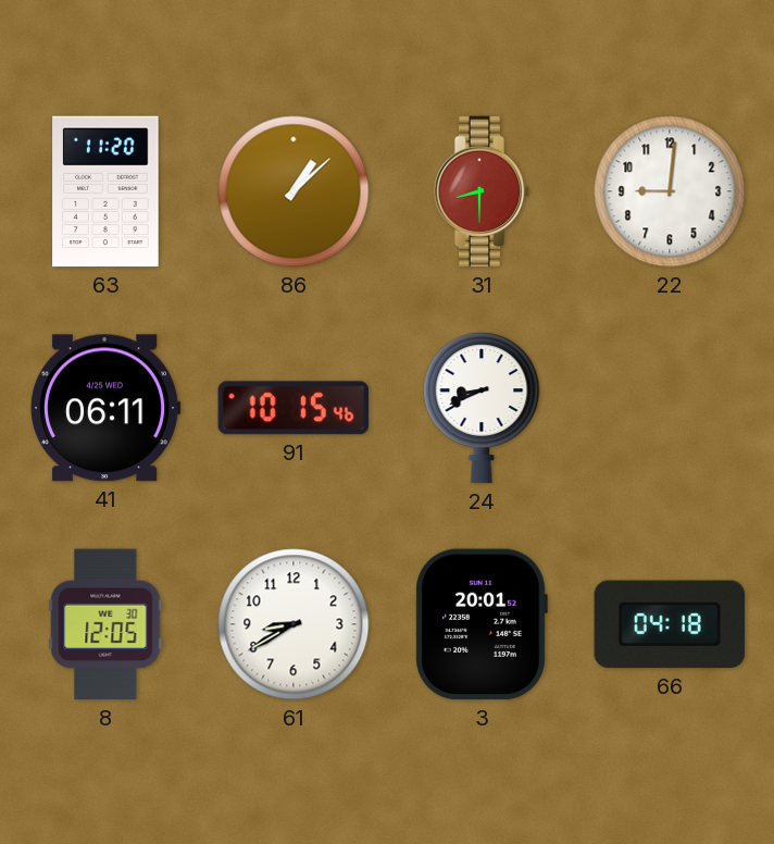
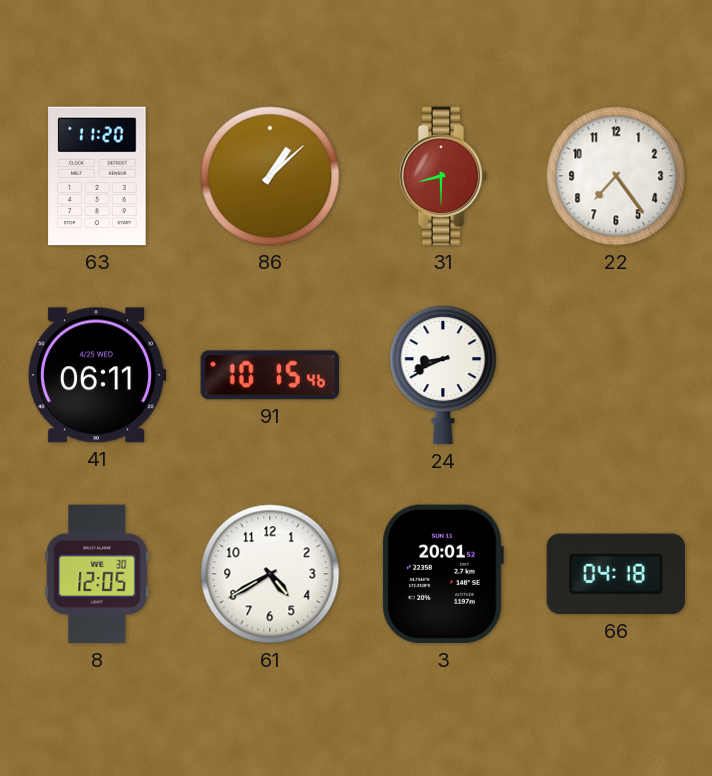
22: 9:01 -> 7:24
61: 8:40 -> 4:40
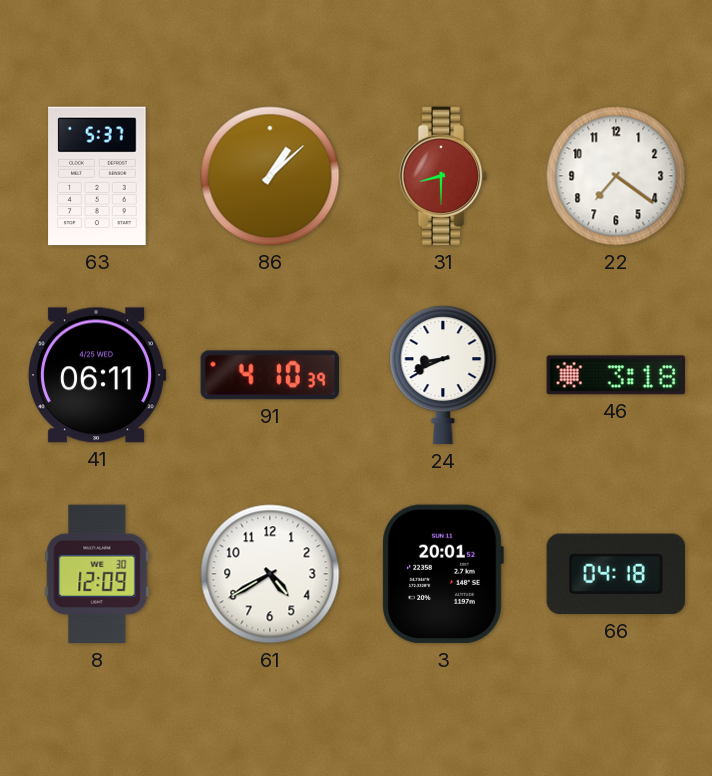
63: 11:20 -> 5:37
22: 7:24 -> 7:21
91: 10:15 -> 4:10
46: none -> 3:18
8: 12:05 -> 12:09
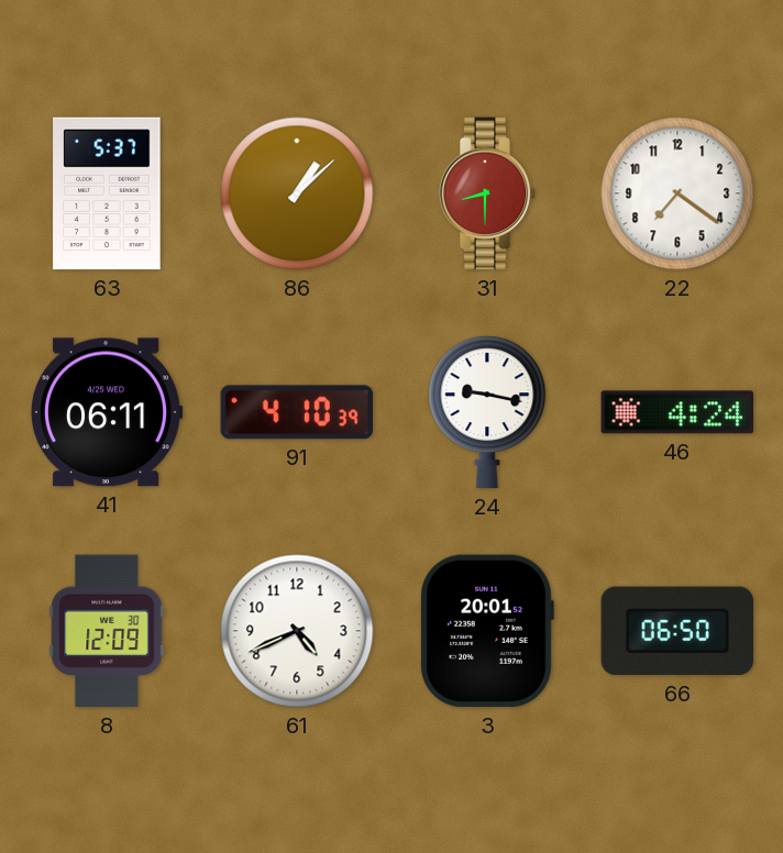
24: 8:41 -> 9:17
46: 3:18 -> 4:24
61: 4:40 -> 4:41
66: 04:18 -> 06:50
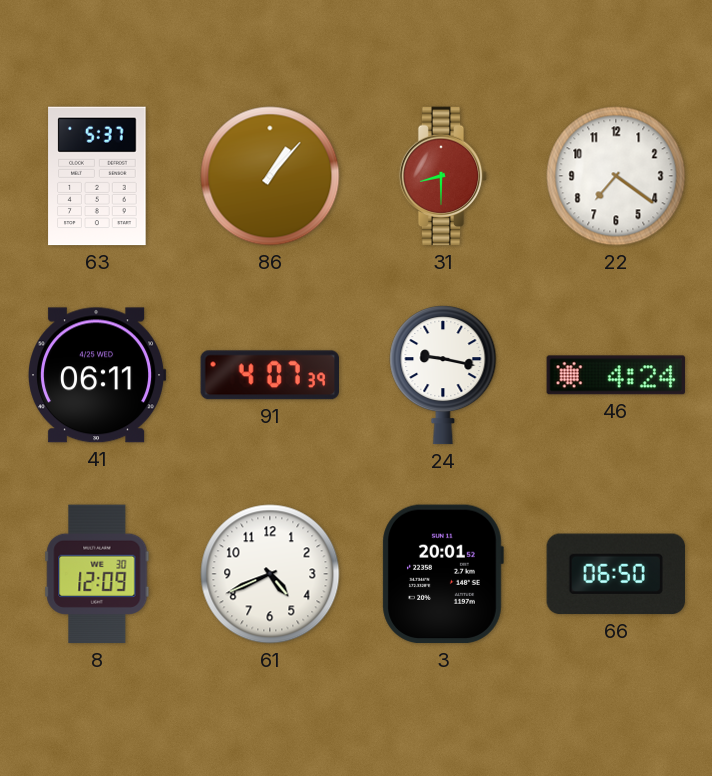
86: 1:08 -> 1:07
91: 4:10 -> 4:07
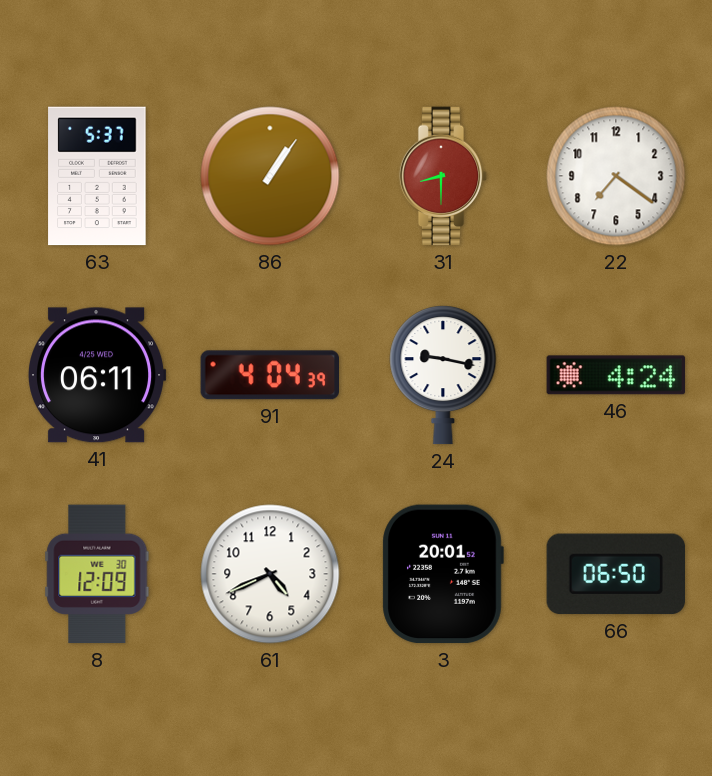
86: 1:07 -> 1:06
91: 4:07 -> 4:04
